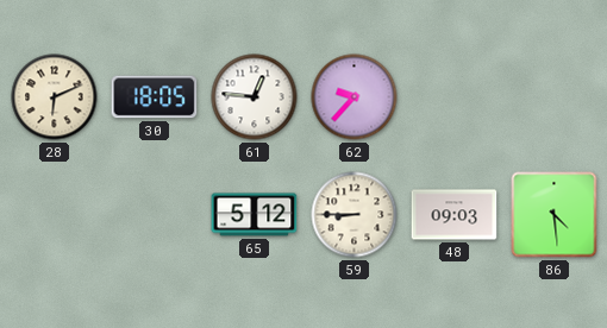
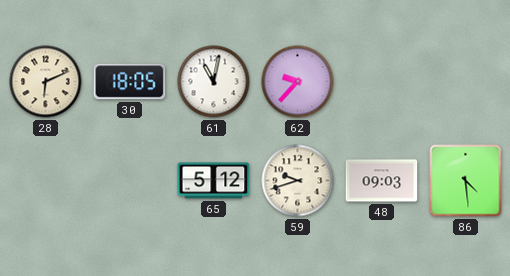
61: 12:46 -> 11:02
59: 8:45 -> 9:42
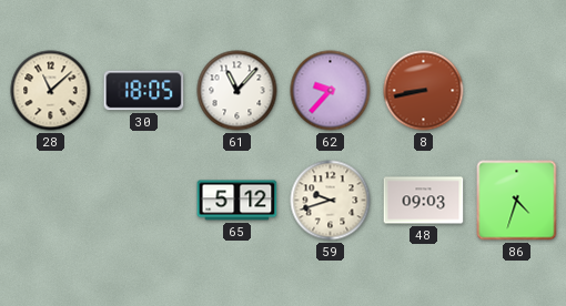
28: 6:11 -> 11:08
61: 11:02 -> 11:07
8: none -> 8:43
86: 4:29 -> 4:33
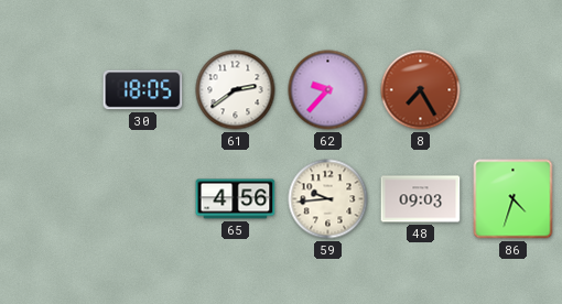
28: 11:08 -> none
61: 11:07 -> 2:39
8: 8:43 -> 7:25
65: 5:12 -> 4:56
59: 9:42 -> 9:44
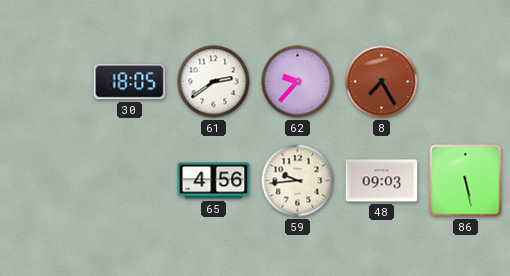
86: 4:33 -> 5:28
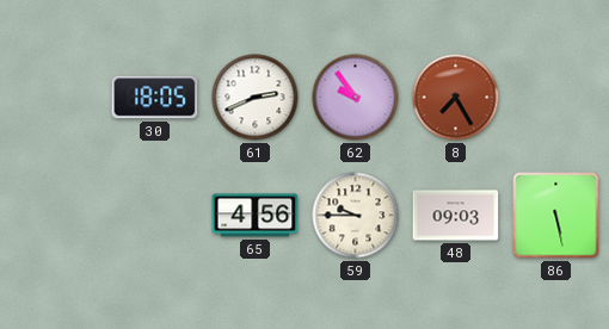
61: 2:39 -> 2:41
62: 9:37 -> 9:54
59: 9:44 -> 9:45
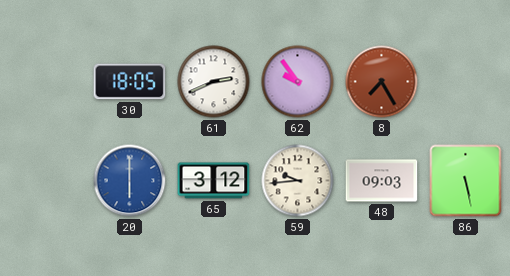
20: none -> 6:00
65: 4:56 -> 3:12
59: 9:45 -> 9:44
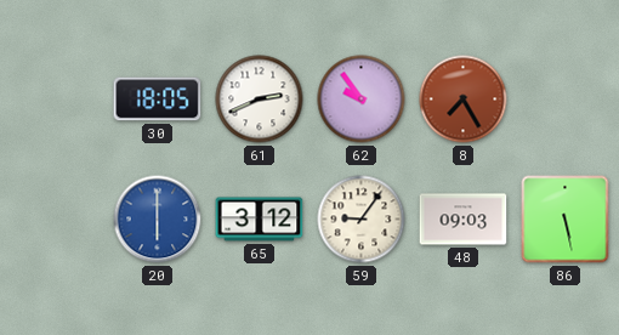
59: 9:44 -> 9:06
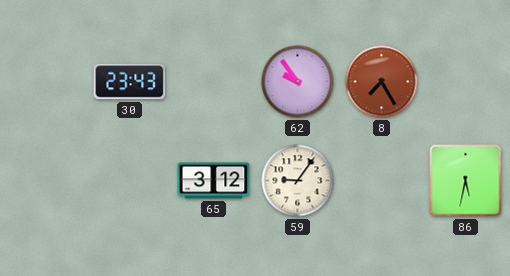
30: 18:05 -> 23:43
61: 2:41 -> none
20: 6:00 -> none
48: 09:03 -> none
86: 5:28 -> 5:32
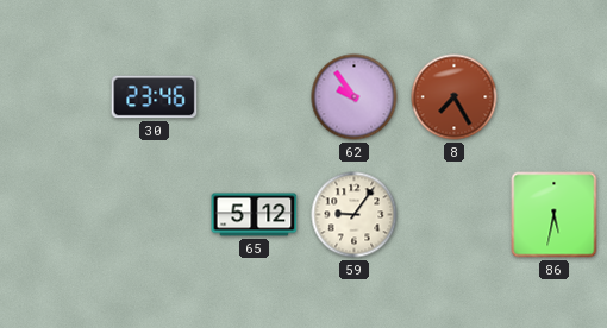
30: 23:43 -> 23:46
65: 3:12 -> 5:12
